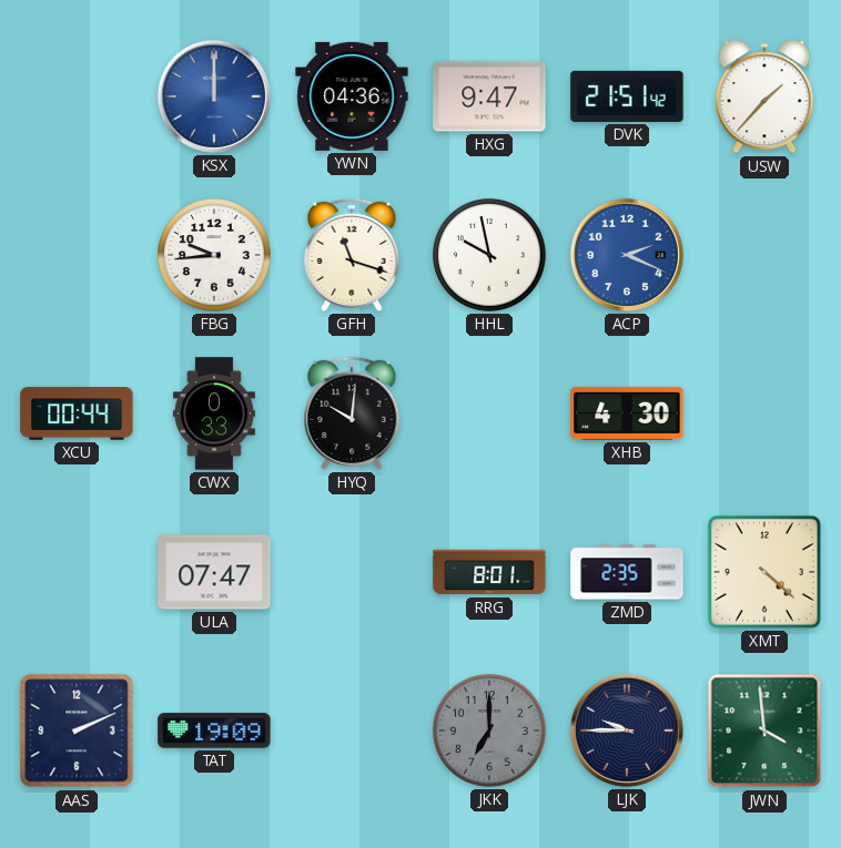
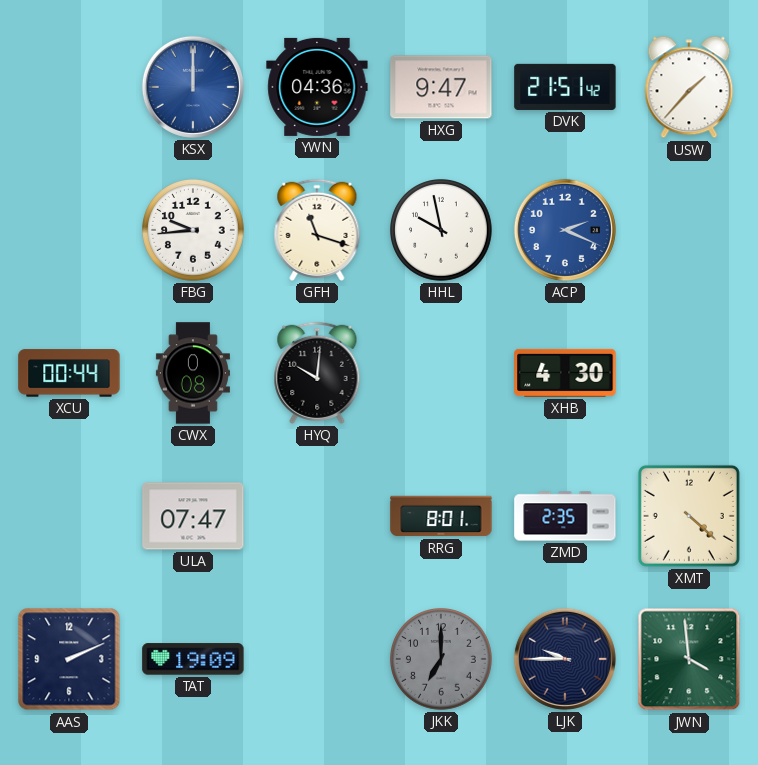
CWX: 0:33 -> 0:08
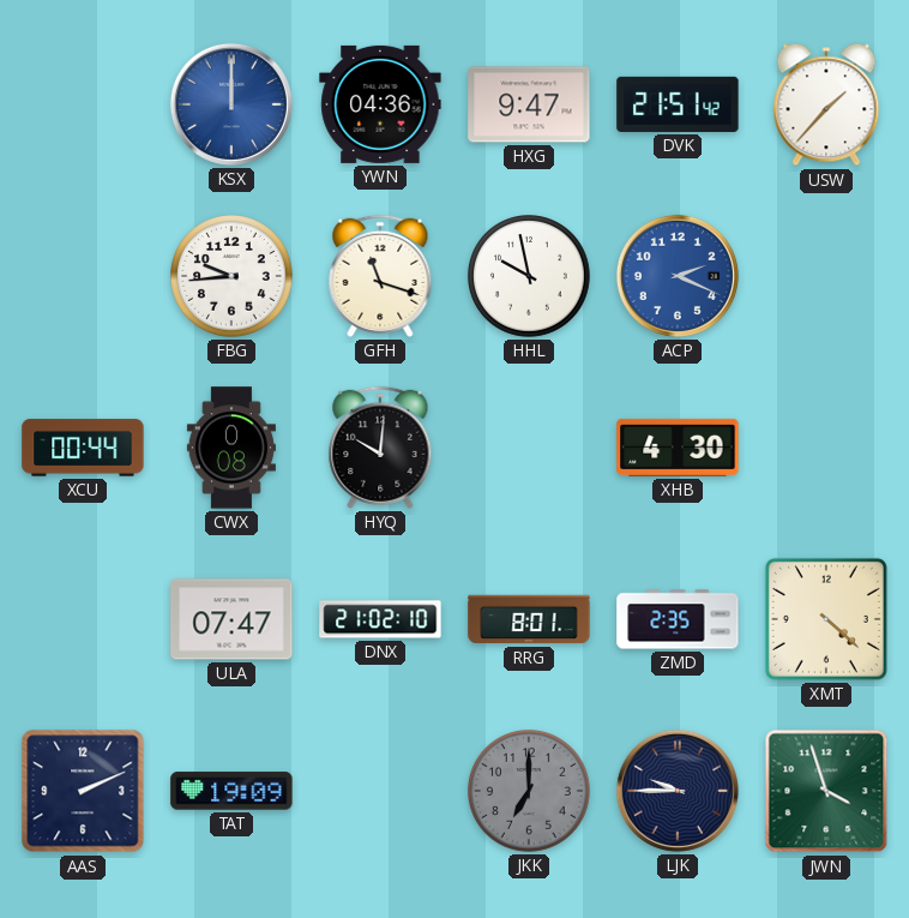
DNX: none -> 21:02
JWN: 3:59 -> 3:57
